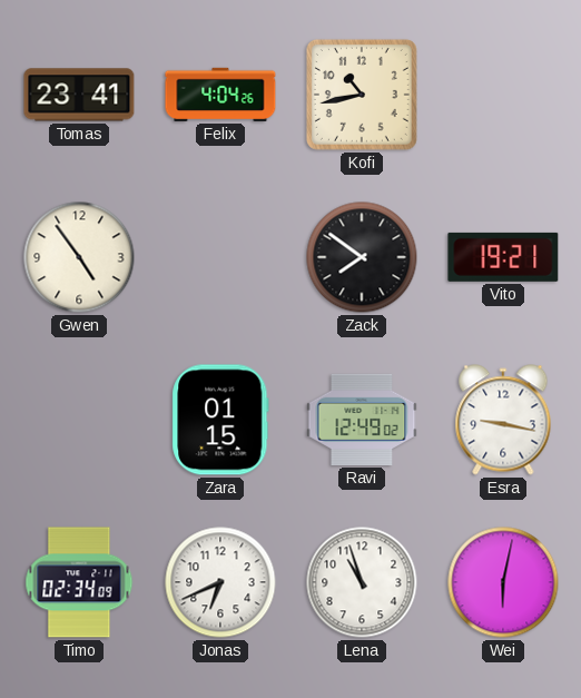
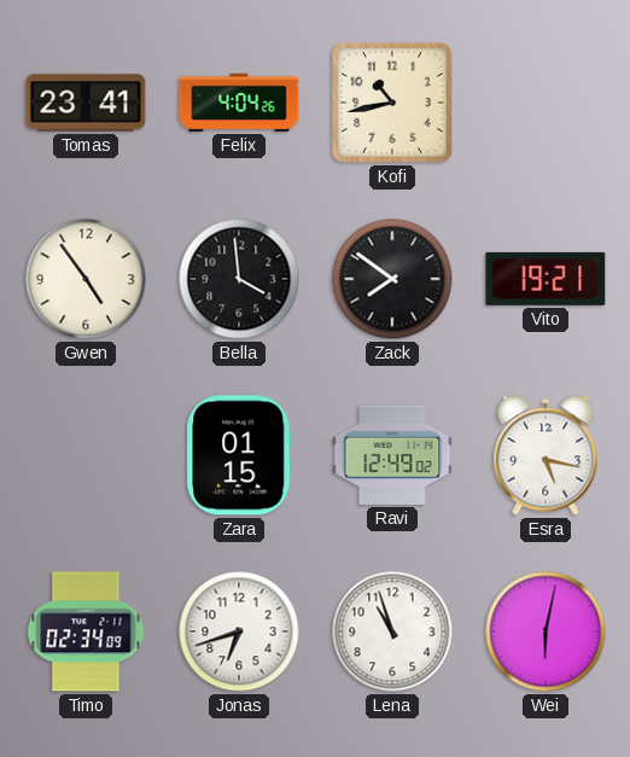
Bella: none -> 3:59
Esra: 9:17 -> 5:17
Jonas: 6:41 -> 6:42
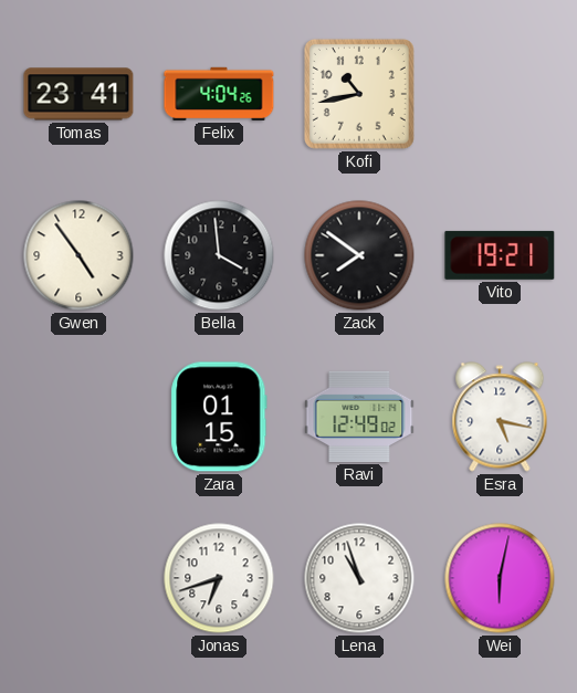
Timo: 02:34 -> none
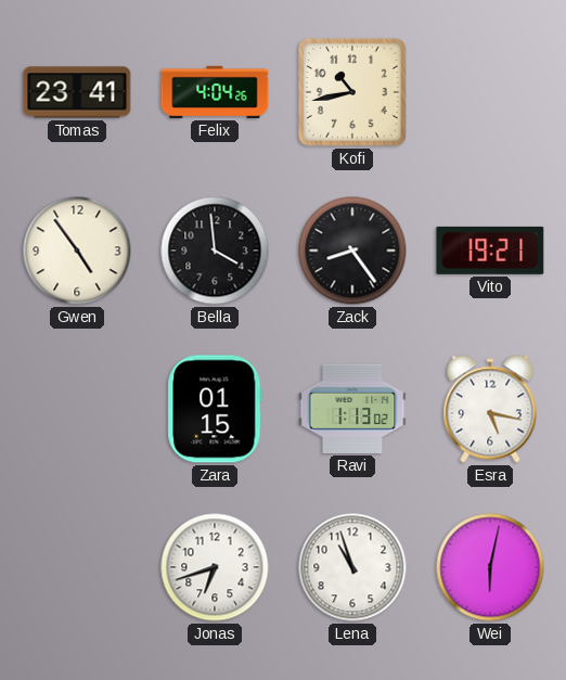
Zack: 7:51 -> 8:24
Ravi: 12:49 -> 1:13
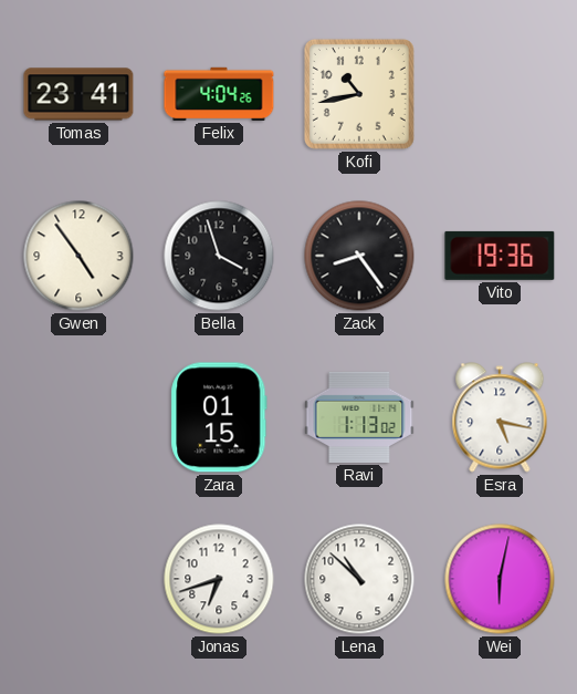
Bella: 3:59 -> 3:57
Vito: 19:21 -> 19:36
Lena: 10:57 -> 10:52
